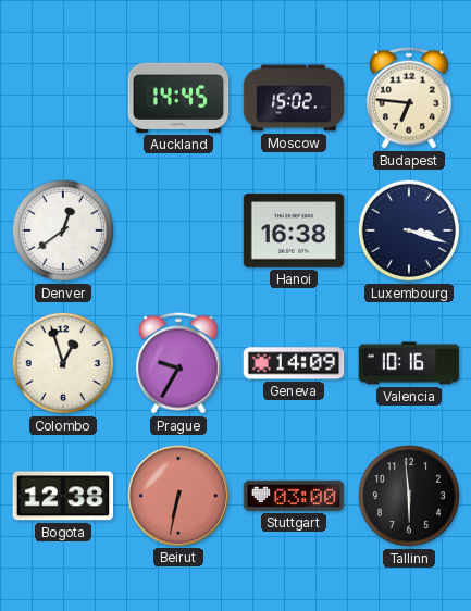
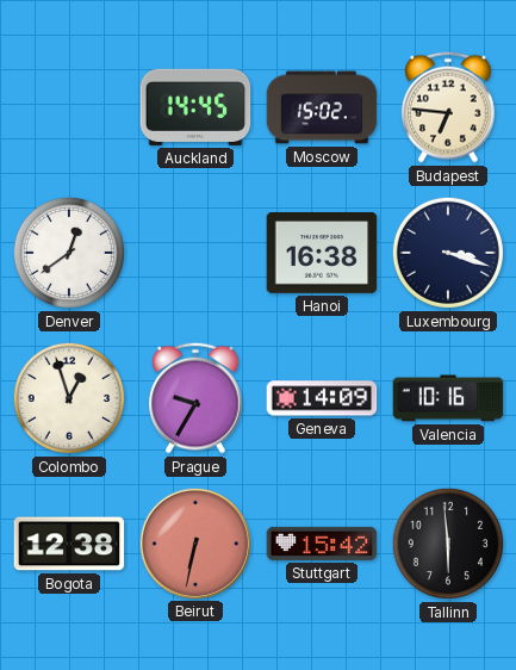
Stuttgart: 03:00 -> 15:42
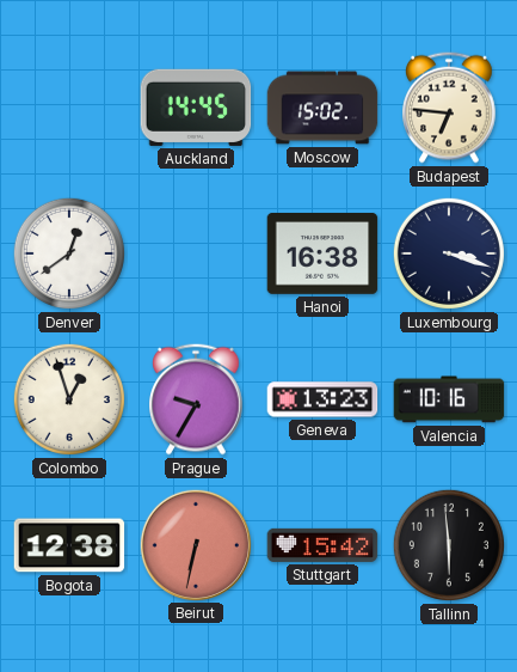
Geneva: 14:09 -> 13:23
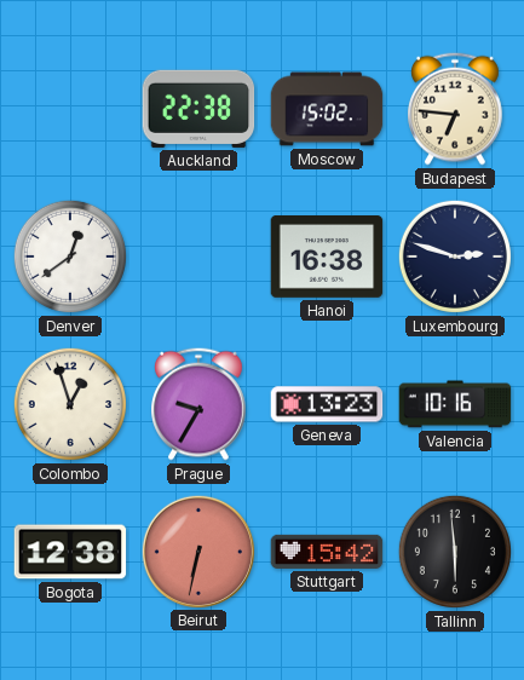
Auckland: 14:45 -> 22:38
Luxembourg: 3:18 -> 2:48
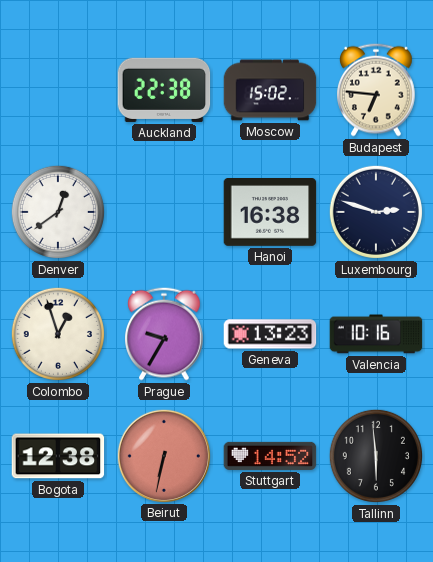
Stuttgart: 15:42 -> 14:52
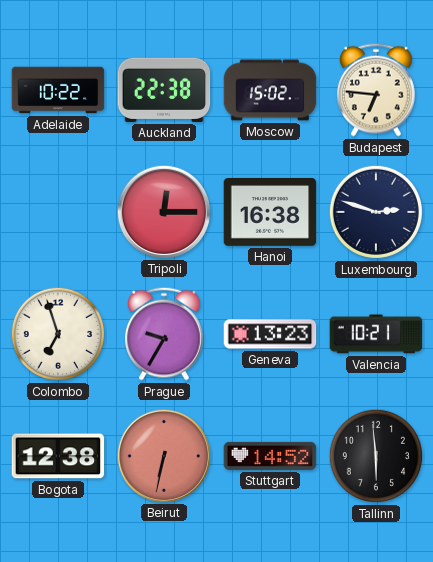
Adelaide: none -> 10:22
Denver: 12:39 -> none
Tripoli: none -> 12:15
Colombo: 12:57 -> 6:57
Valencia: 10:16 -> 10:21
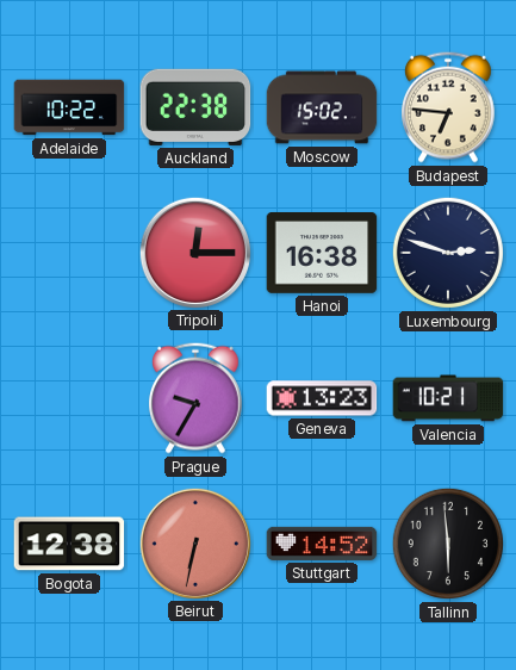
Colombo: 6:57 -> none
